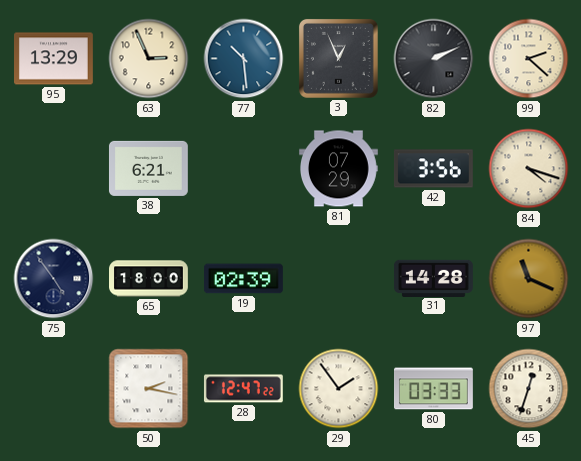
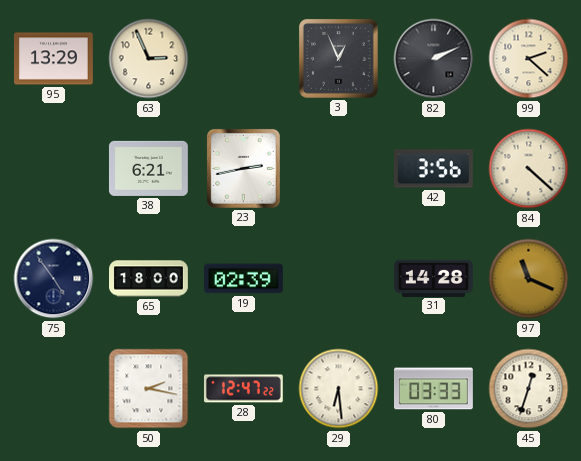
77: 10:29 -> none
23: none -> 2:43
81: 07:29 -> none
84: 4:18 -> 4:22
29: 1:54 -> 6:29
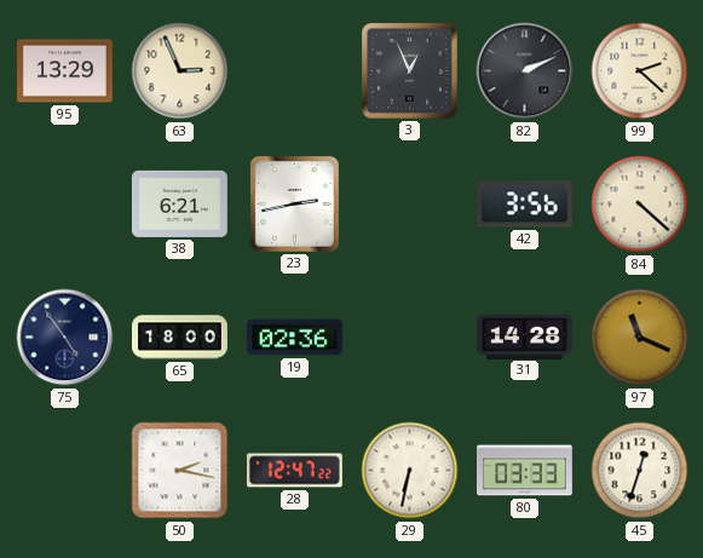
19: 02:39 -> 02:36
29: 6:29 -> 6:32
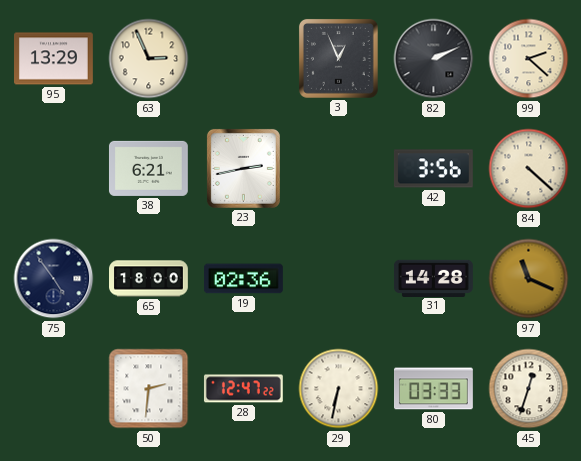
50: 2:17 -> 2:31
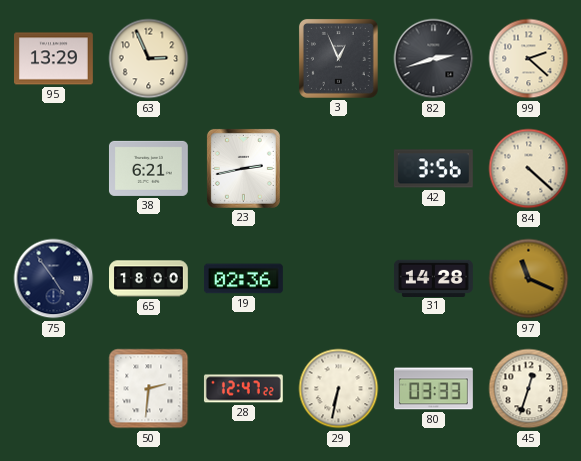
82: 2:11 -> 2:42
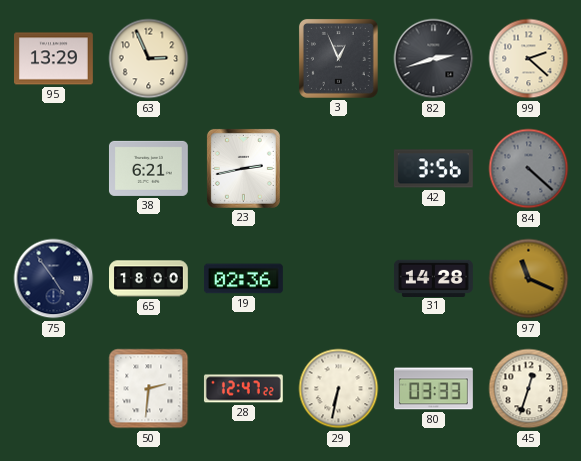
84 dial: cream -> grey
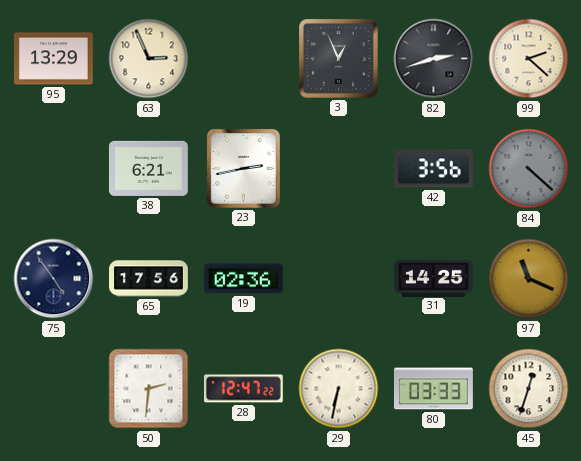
65: 18:00 -> 17:56
31: 14:28 -> 14:25
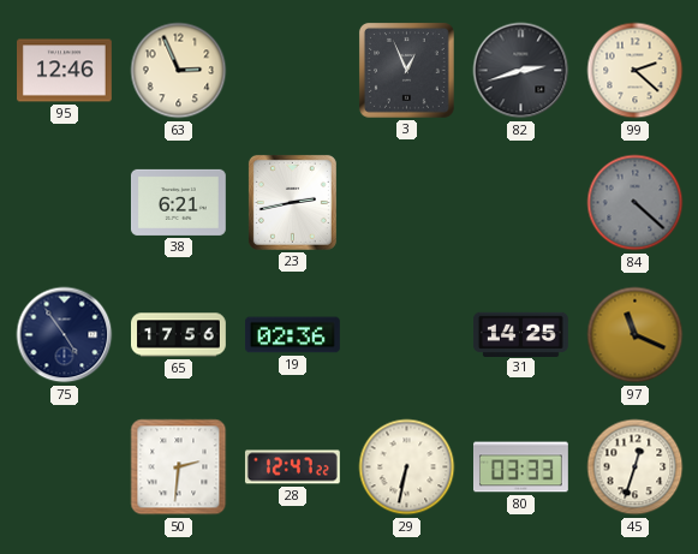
95: 13:29 -> 12:46
42: 3:56 -> none
